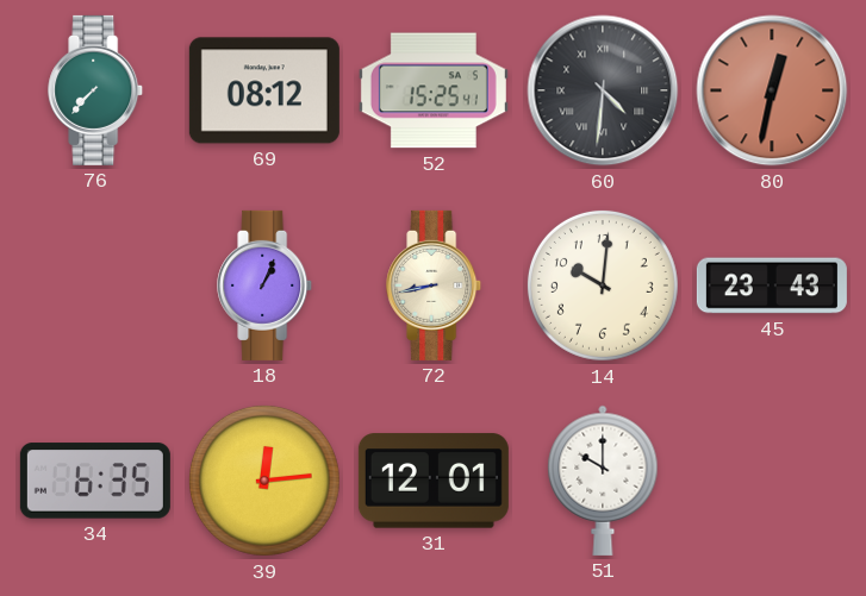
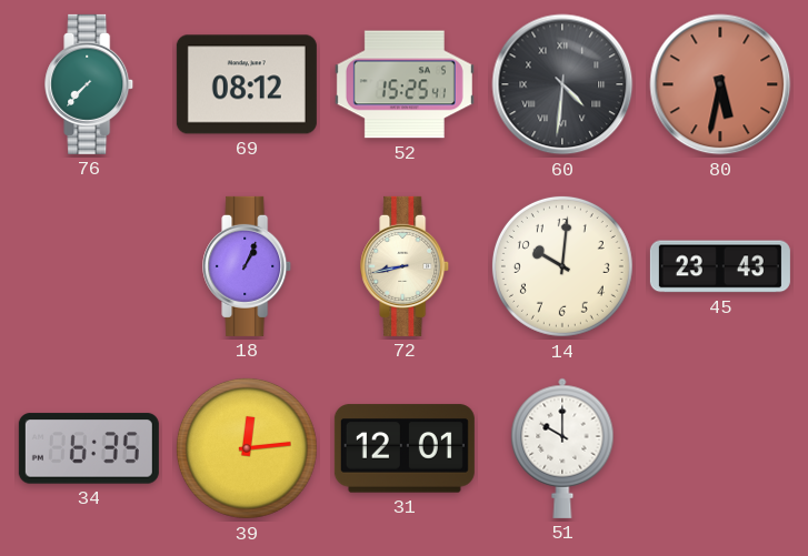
80: 12:32 -> 5:32
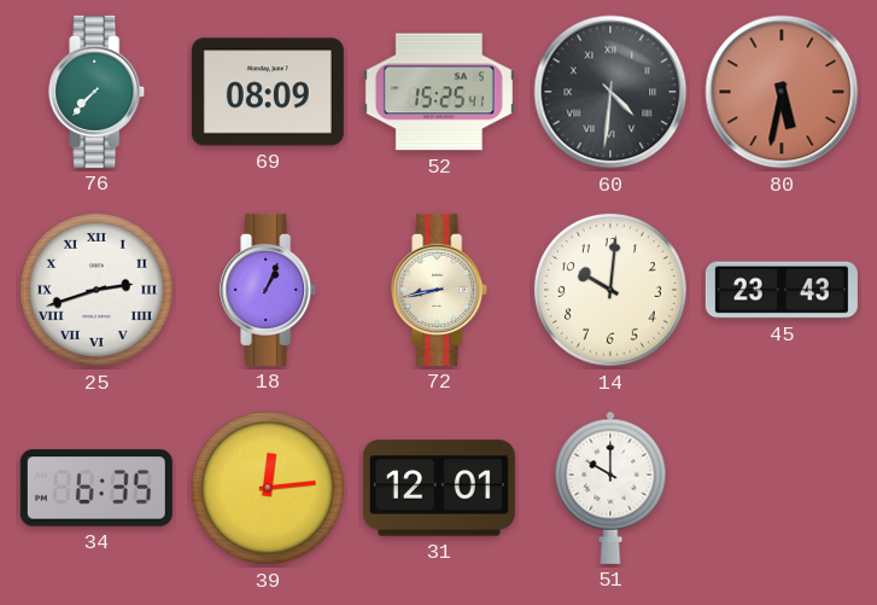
69: 08:12 -> 08:09
25: none -> 2:42
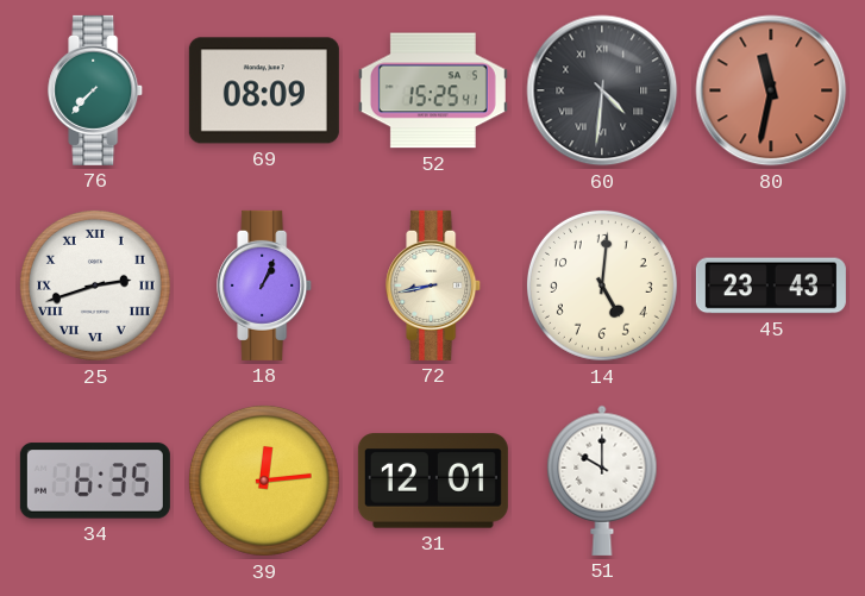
80: 5:32 -> 11:32
14: 10:01 -> 5:01
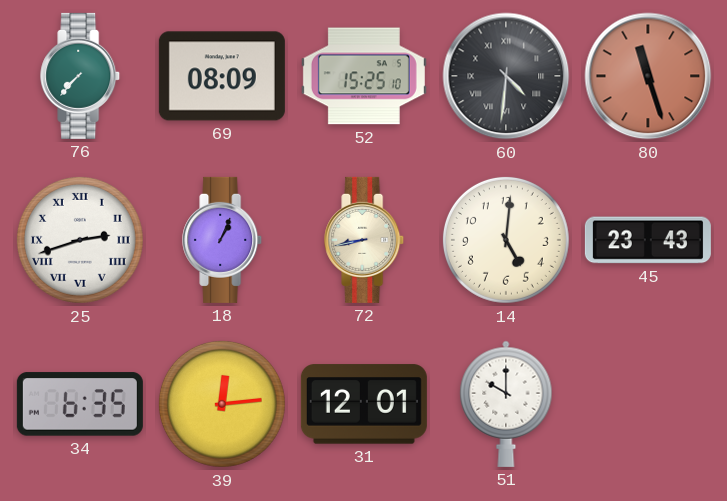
52: 15:25:41 -> 15:25:10
80: 11:32 -> 11:27
